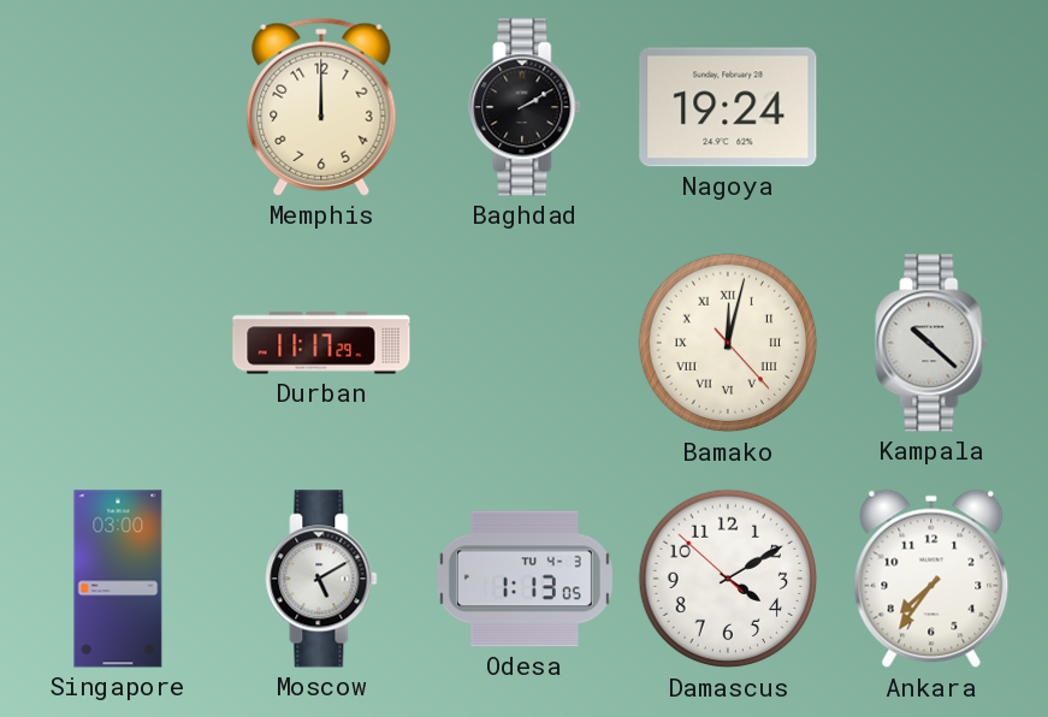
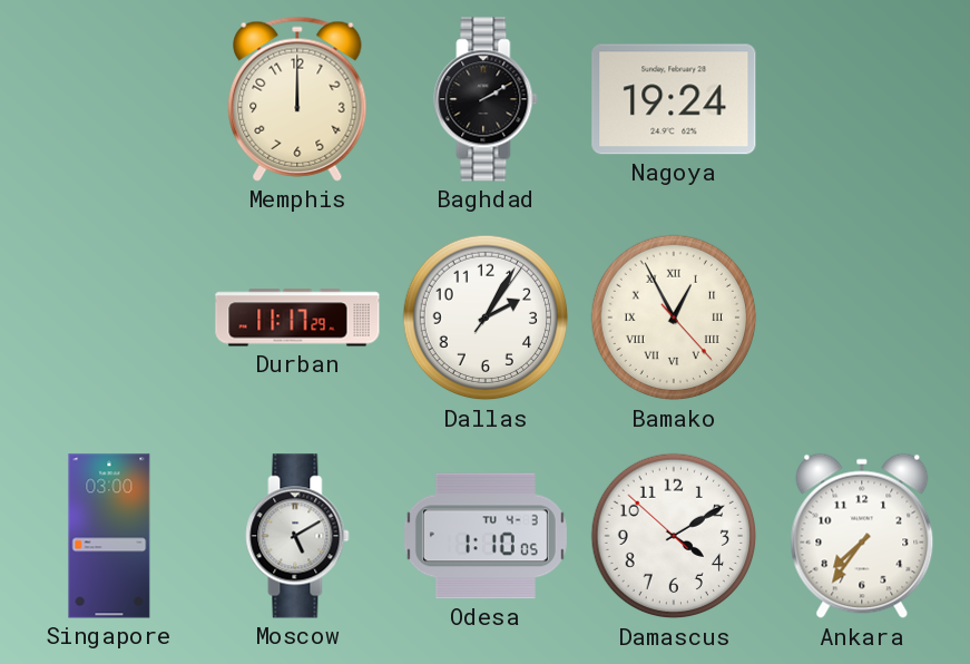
Dallas: none -> 2:05
Bamako: 12:02 -> 12:55
Kampala: 10:22 -> none
Odesa: 1:13 -> 1:10
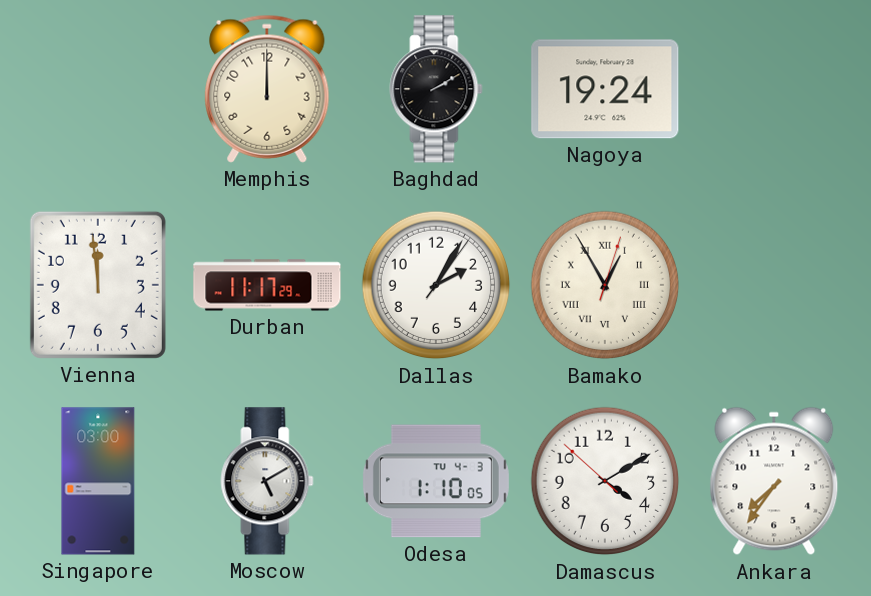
Vienna: none -> 11:59
Bamako: 12:55:23 -> 12:55:03
